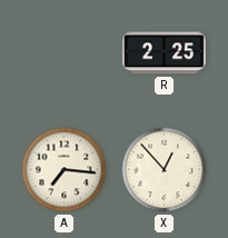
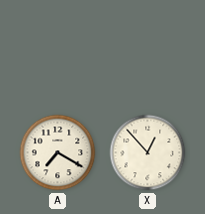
R: 2:25 -> none
A: 7:16 -> 7:20
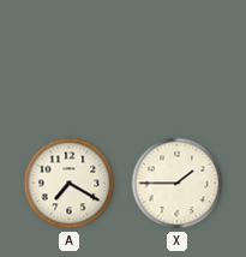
X: 12:53 -> 1:45
